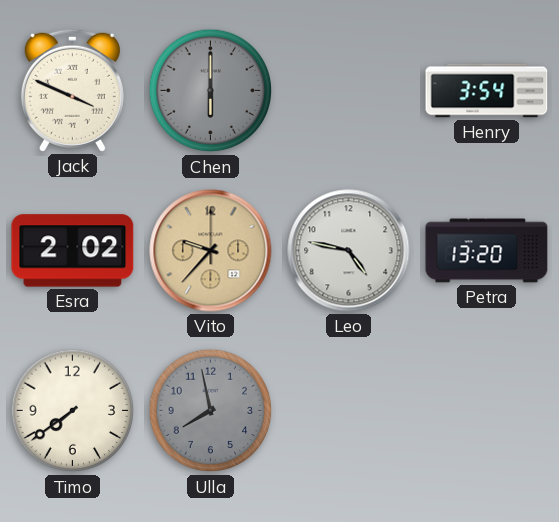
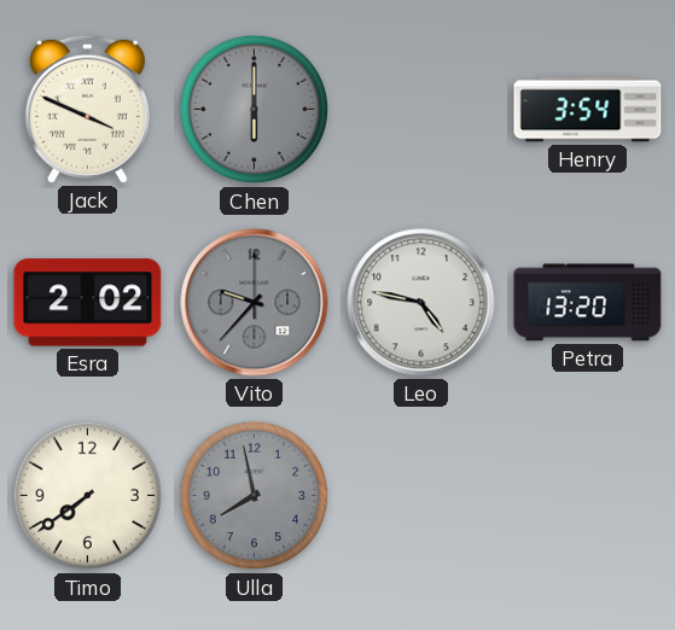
Vito dial: champagne -> grey
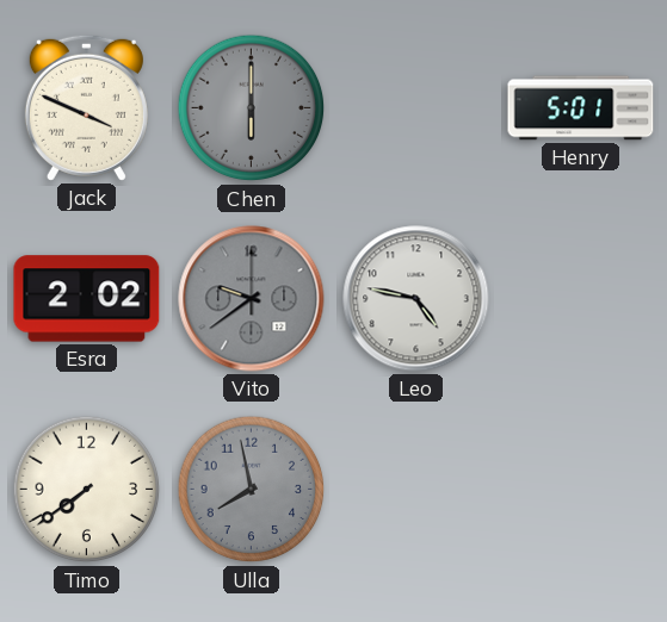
Henry: 3:54 -> 5:01
Vito: 9:37 -> 9:39
Petra: 13:20 -> none
